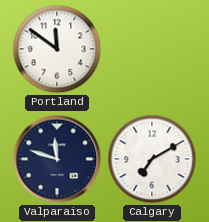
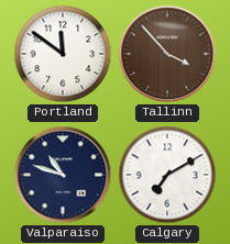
Tallinn: none -> 3:53
Valparaiso: 11:48 -> 10:48
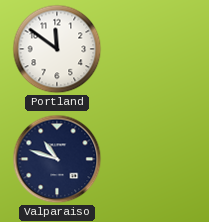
Tallinn: 3:53 -> none
Calgary: 7:10 -> none
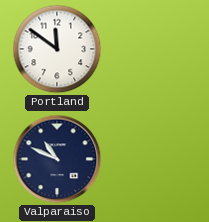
Valparaiso: 10:48 -> 10:49
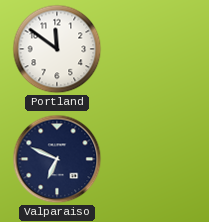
Valparaiso: 10:49 -> 6:49
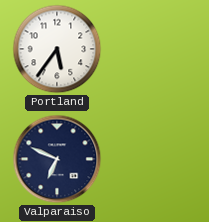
Portland: 11:51 -> 5:36
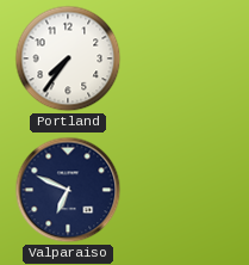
Portland: 5:36 -> 7:36
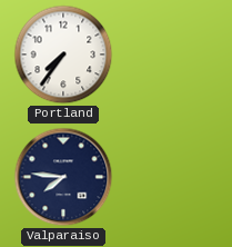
Valparaiso: 6:49 -> 7:46
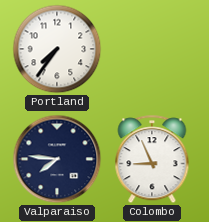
Colombo: none -> 8:56
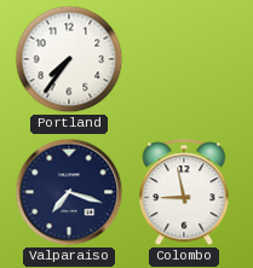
Valparaiso: 7:46 -> 7:18
Colombo: 8:56 -> 8:58
